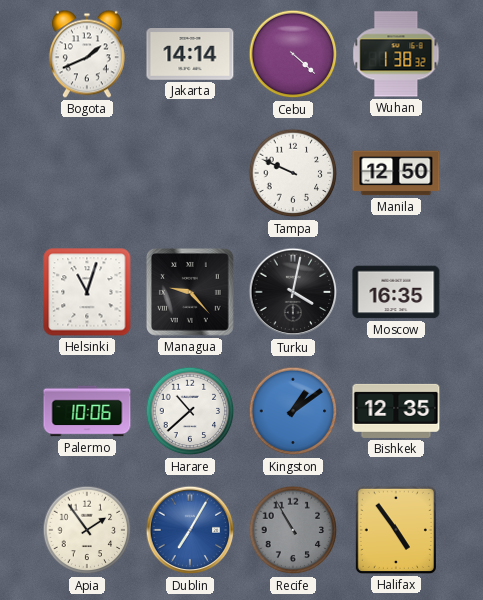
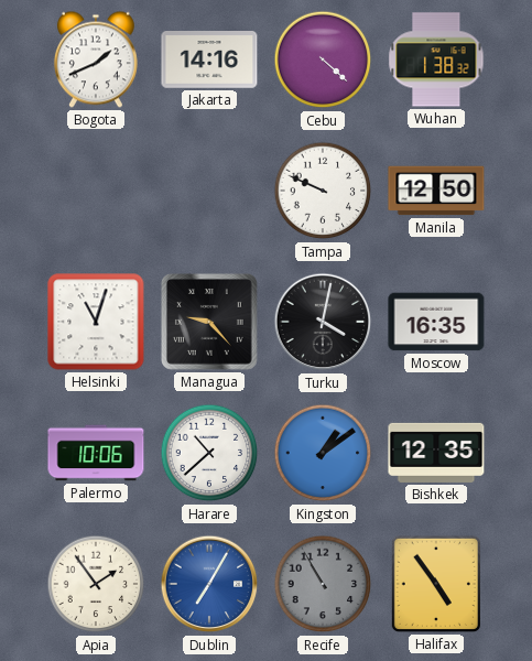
Jakarta: 14:14 -> 14:16
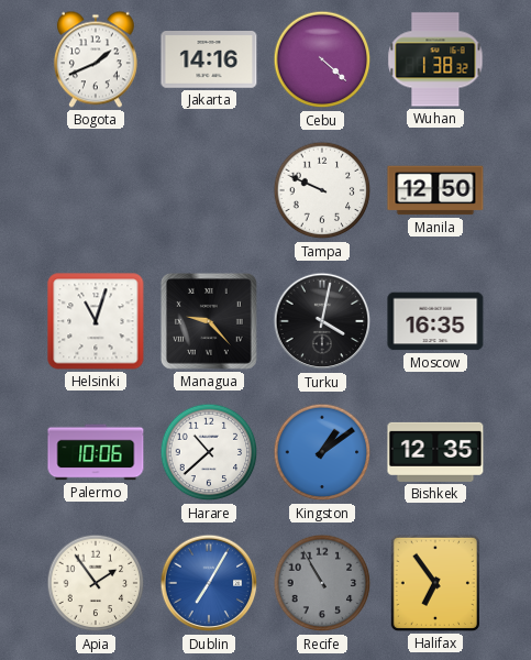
Halifax: 4:54 -> 6:54
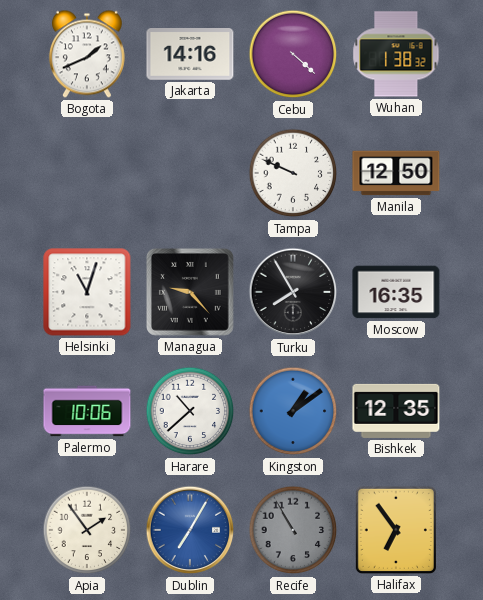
Turku: 4:02 -> 7:55
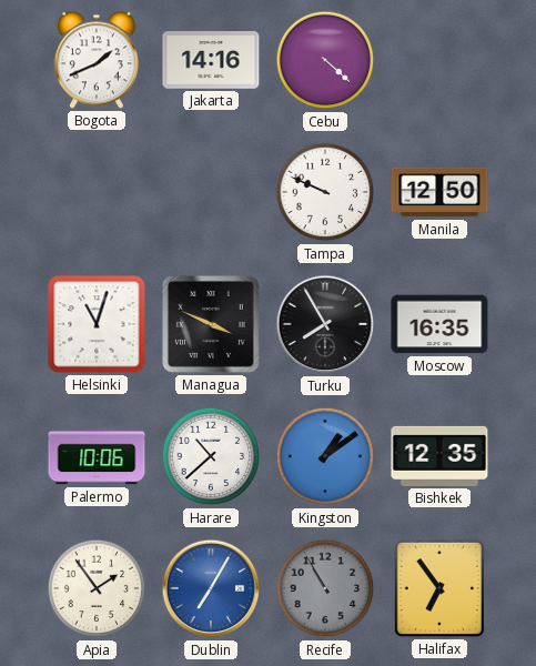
Wuhan: 1:38 -> none
Managua: 9:23 -> 3:49
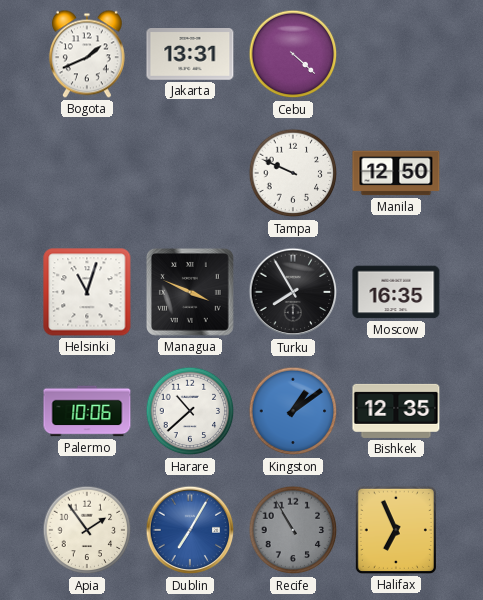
Jakarta: 14:16 -> 13:31
Halifax: 6:54 -> 6:56
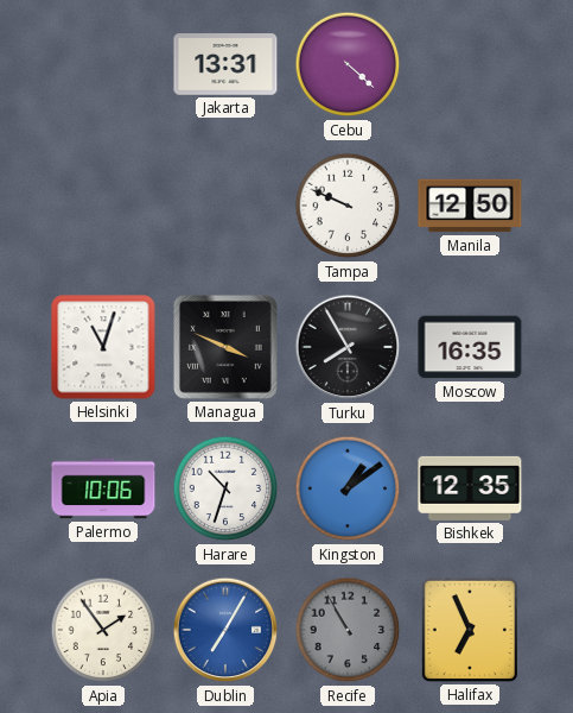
Bogota: 1:41 -> none
Harare: 10:38 -> 10:33
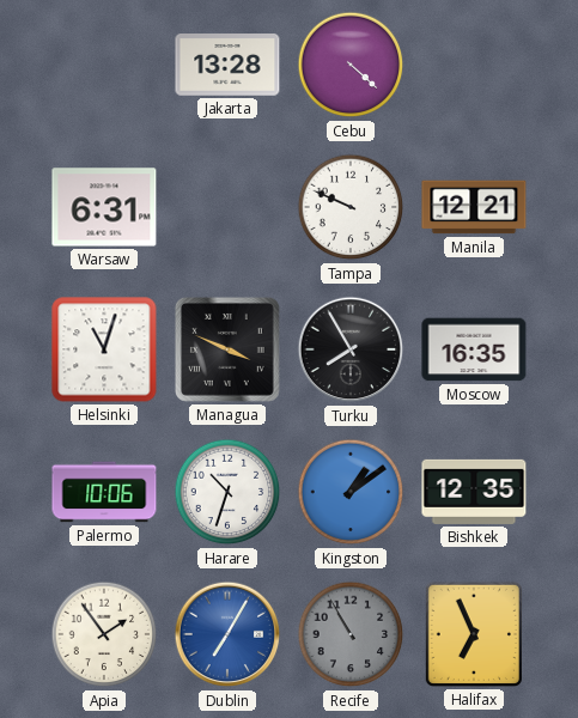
Jakarta: 13:31 -> 13:28
Warsaw: none -> 6:31
Manila: 12:50 -> 12:21
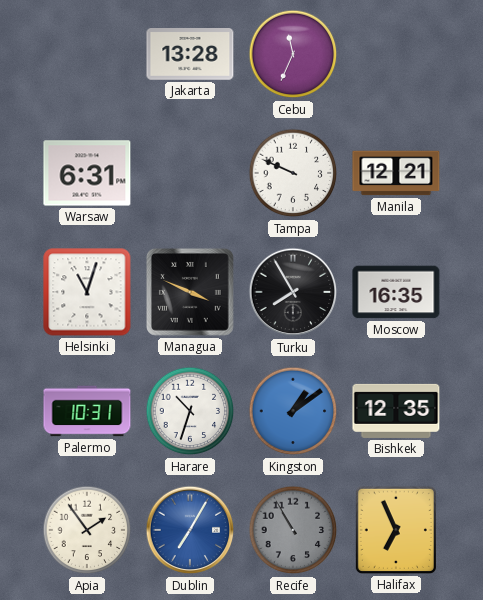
Cebu: 4:22 -> 11:34
Palermo: 10:06 -> 10:31
